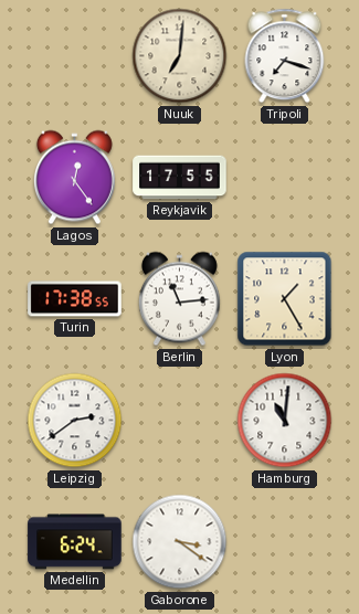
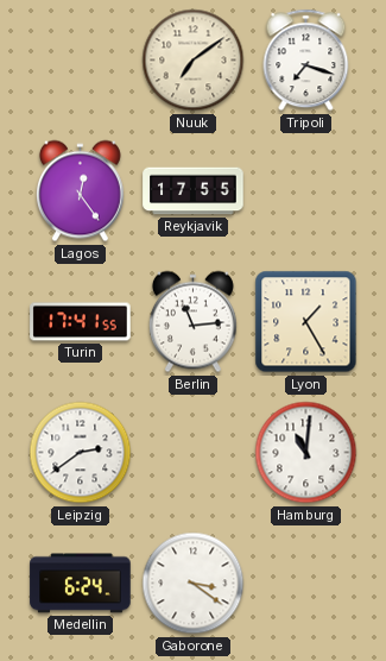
Nuuk: 7:01 -> 7:09
Turin: 17:38 -> 17:41
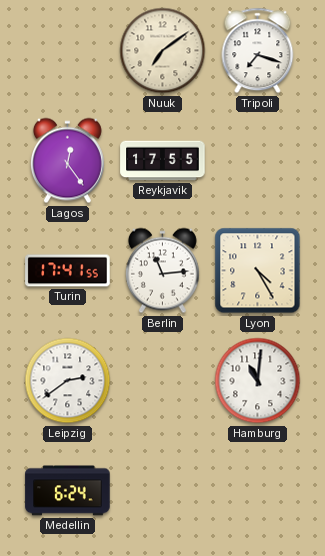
Lyon: 1:25 -> 4:25
Gaborone: 3:21 -> none
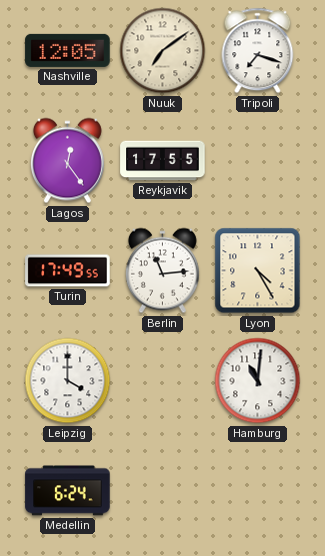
Nashville: none -> 12:05
Turin: 17:41 -> 17:49
Leipzig: 2:39 -> 4:00
